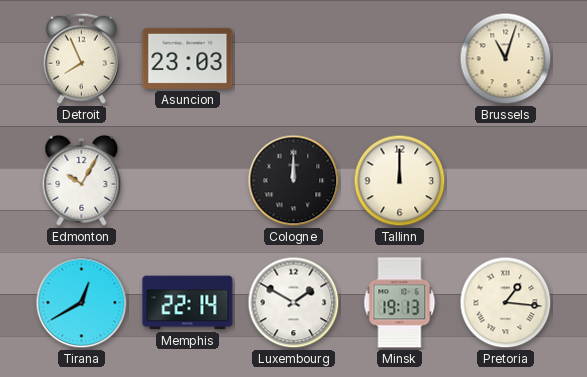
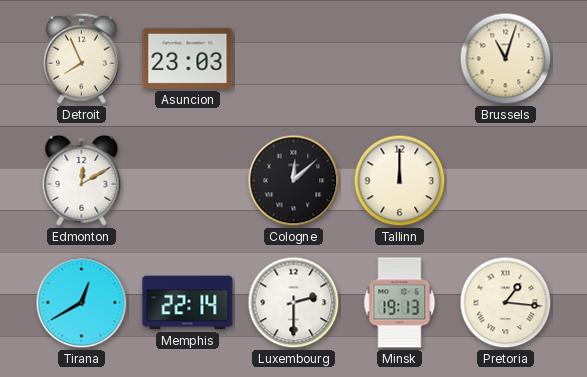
Edmonton: 10:05 -> 12:10
Cologne: 12:00 -> 12:08
Luxembourg: 1:50 -> 2:30
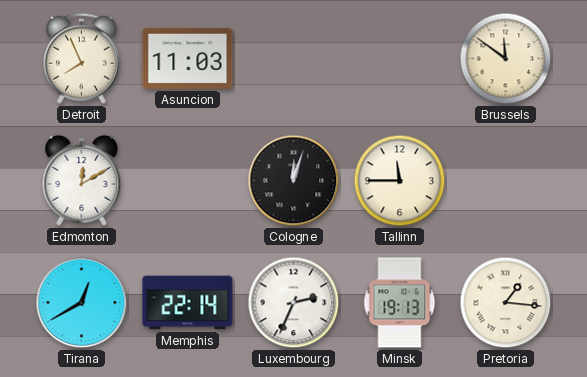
Asuncion: 23:03 -> 11:03
Brussels: 11:03 -> 11:51
Cologne: 12:08 -> 12:03
Tallinn: 12:00 -> 11:45
Luxembourg: 2:30 -> 2:34
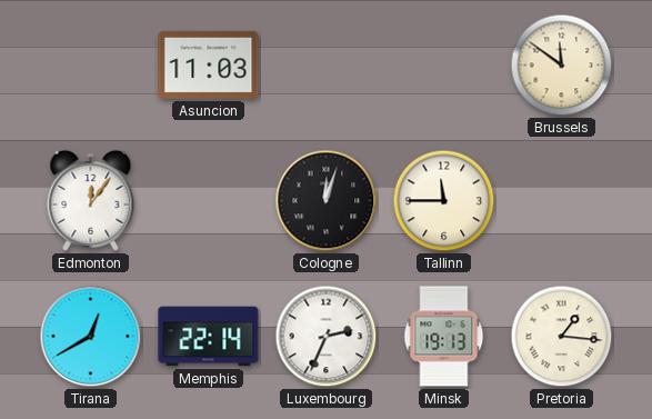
Detroit: 7:56 -> none
Edmonton: 12:10 -> 12:06
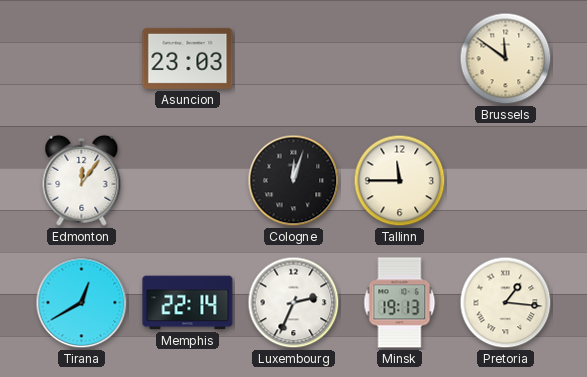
Asuncion: 11:03 -> 23:03
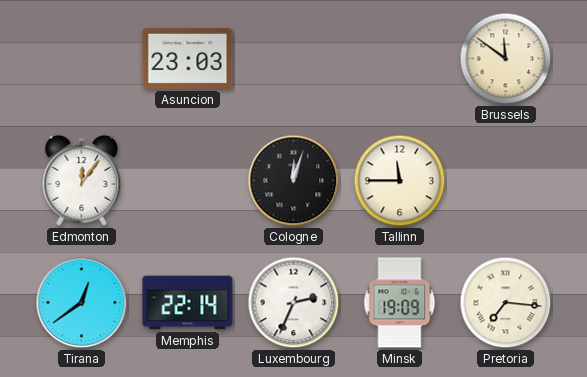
Tirana: 12:40 -> 12:39
Minsk: 19:13 -> 19:09
Pretoria: 1:16 -> 7:16
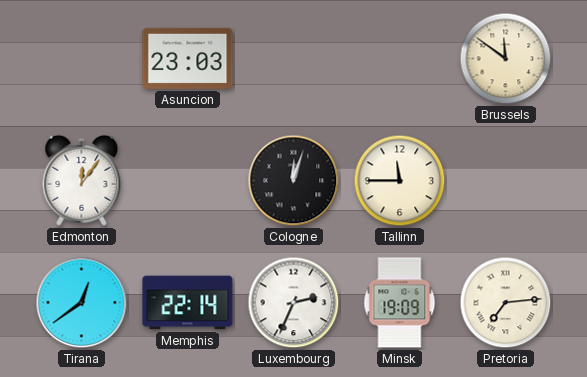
Pretoria: 7:16 -> 7:14
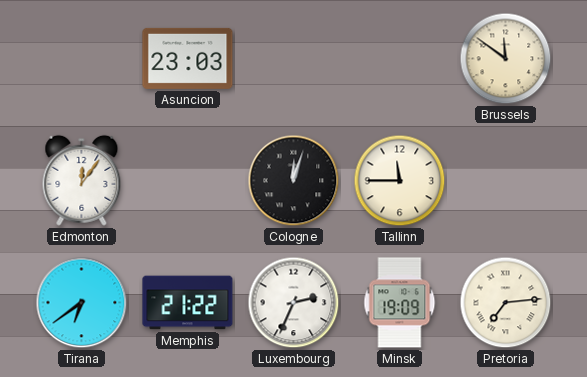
Tirana: 12:39 -> 6:39
Memphis: 22:14 -> 21:22
